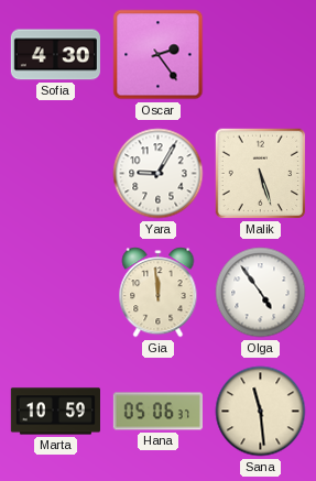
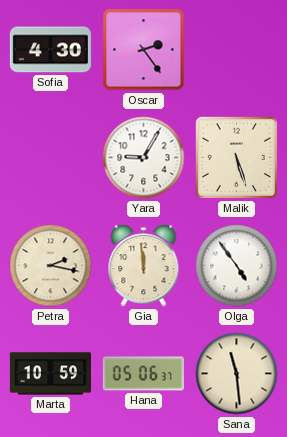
Petra: none -> 2:17
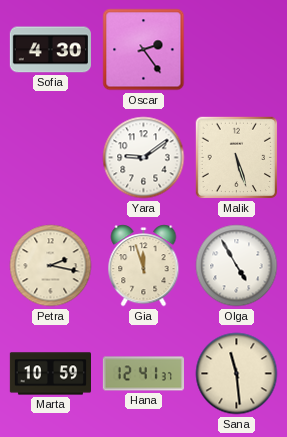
Yara: 9:05 -> 9:09
Gia: 11:59 -> 11:57
Olga: 4:54 -> 4:55
Hana: 05:06 -> 12:41
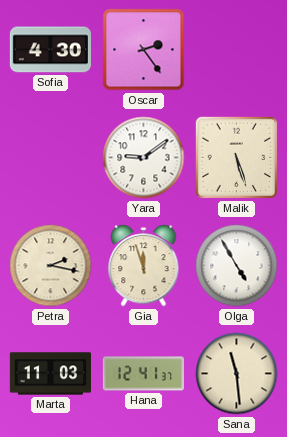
Marta: 10:59 -> 11:03
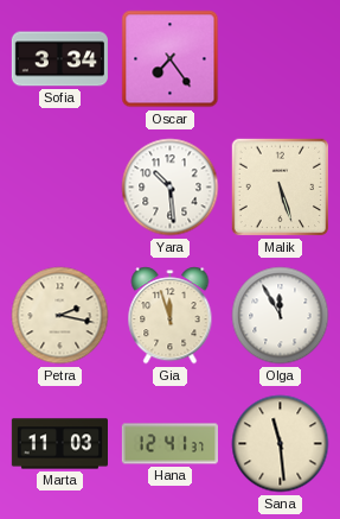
Sofia: 4:30 -> 3:34
Oscar: 2:24 -> 7:24
Yara: 9:09 -> 10:29
Olga: 4:55 -> 11:55
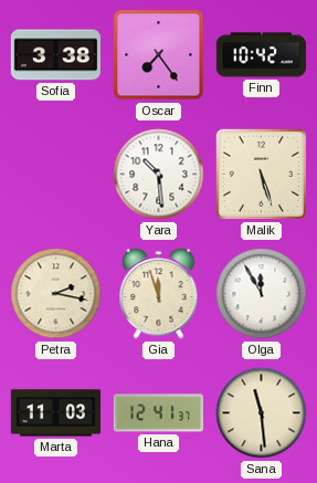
Sofia: 3:34 -> 3:38
Finn: none -> 10:42
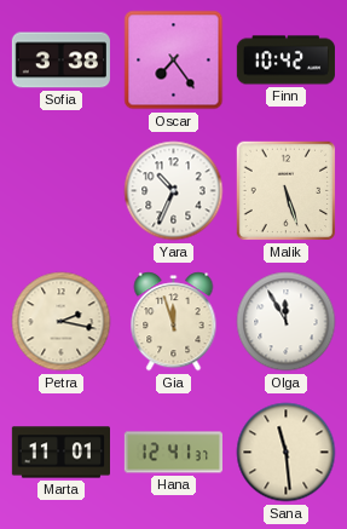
Yara: 10:29 -> 10:34
Marta: 11:03 -> 11:01
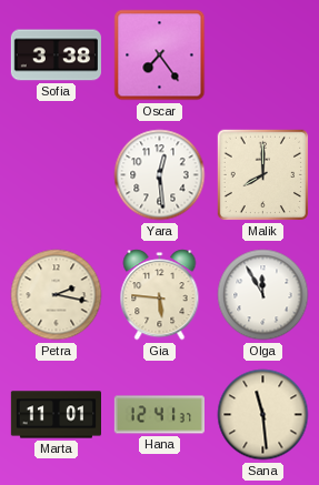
Finn: 10:42 -> none
Yara: 10:34 -> 12:29
Malik: 5:27 -> 8:00
Gia: 11:57 -> 5:46
